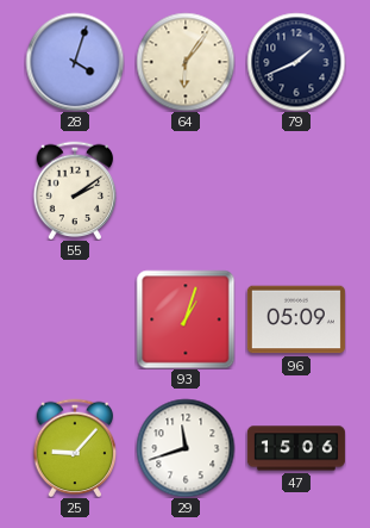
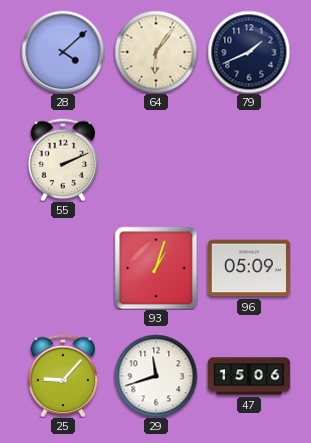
28: 4:03 -> 4:08
55: 2:09 -> 2:11
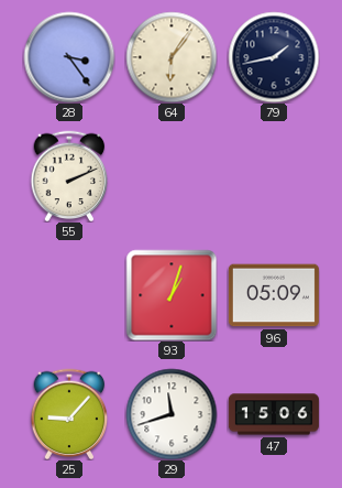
28: 4:08 -> 3:24
79: 1:41 -> 1:43
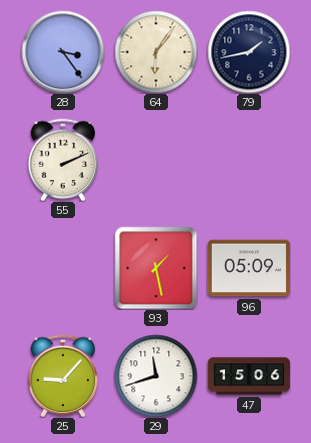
93: 1:03 -> 1:28
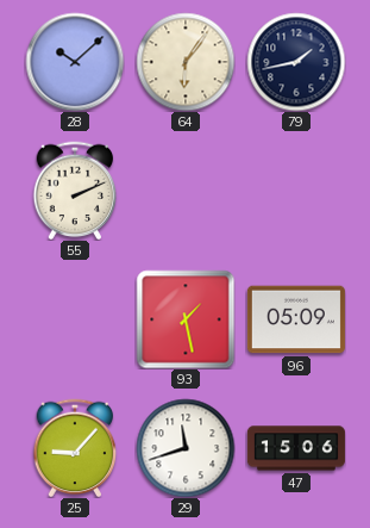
28: 3:24 -> 10:08
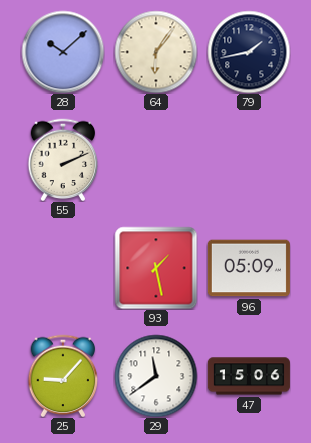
29: 11:42 -> 11:39
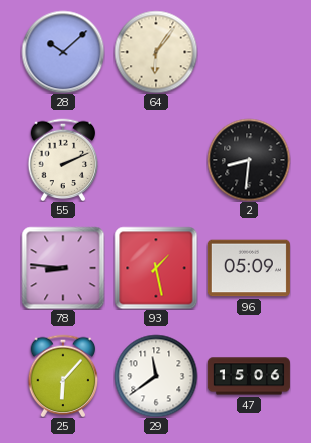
79: 1:43 -> none
2: none -> 8:31
78: none -> 8:46
25: 9:07 -> 6:07
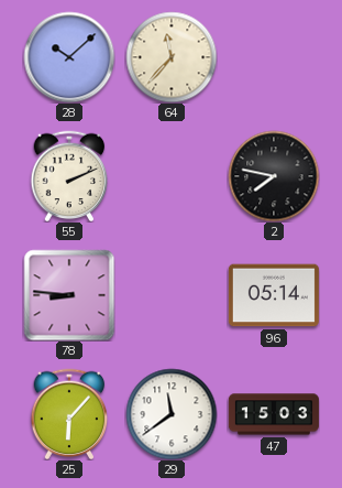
64: 6:06 -> 11:37
2: 8:31 -> 7:47
93: 1:28 -> none
96: 05:09 -> 05:14
47: 15:06 -> 15:03
